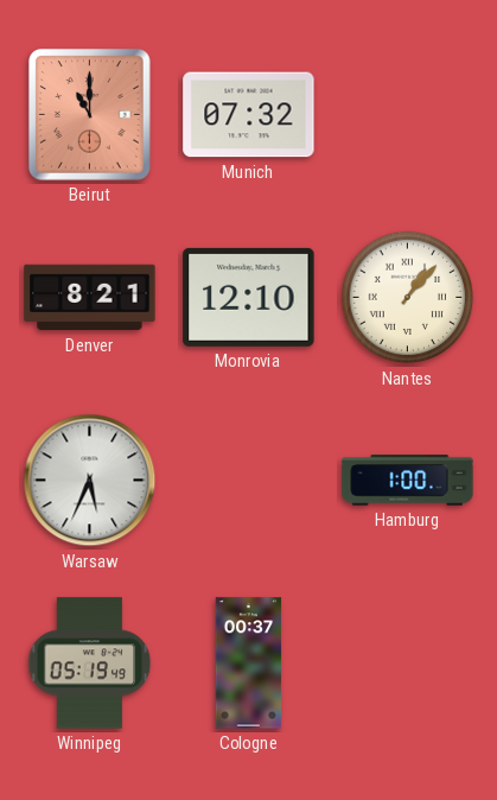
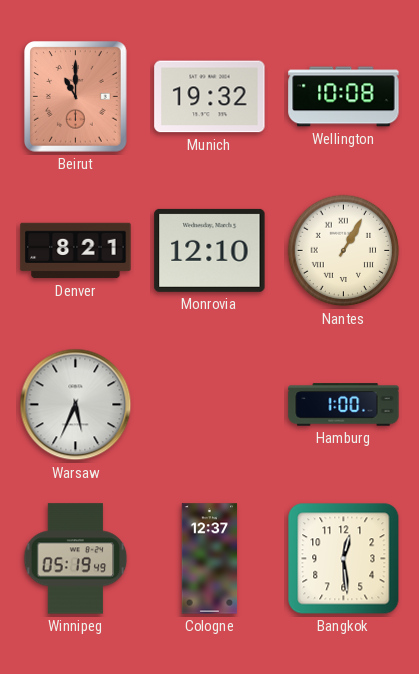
Munich: 07:32 -> 19:32
Wellington: none -> 10:08
Nantes: 1:07 -> 1:05
Cologne: 00:37 -> 12:37
Bangkok: none -> 12:29
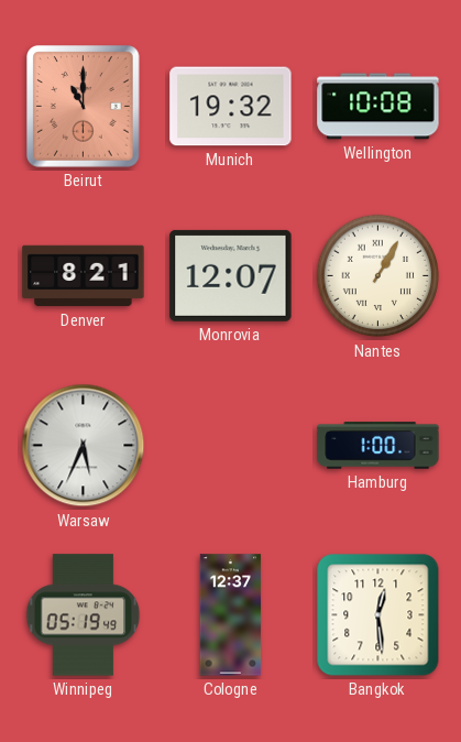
Monrovia: 12:10 -> 12:07
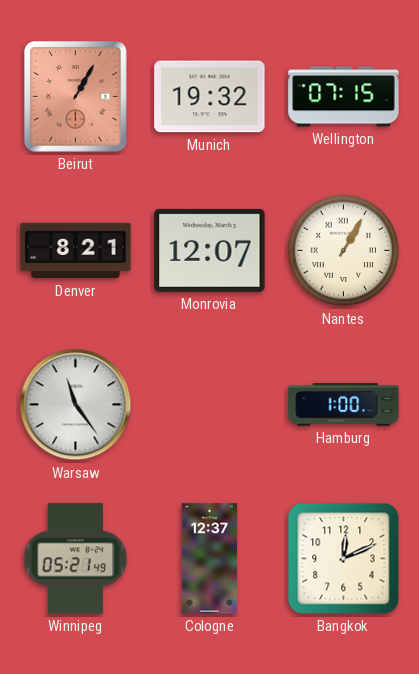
Beirut: 11:00 -> 1:05
Wellington: 10:08 -> 07:15
Warsaw: 5:34 -> 11:24
Winnipeg: 05:19 -> 05:21
Bangkok: 12:29 -> 12:11
